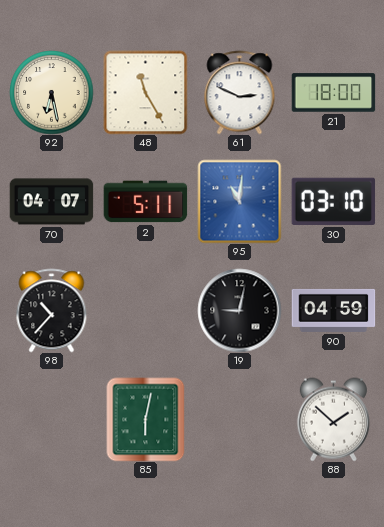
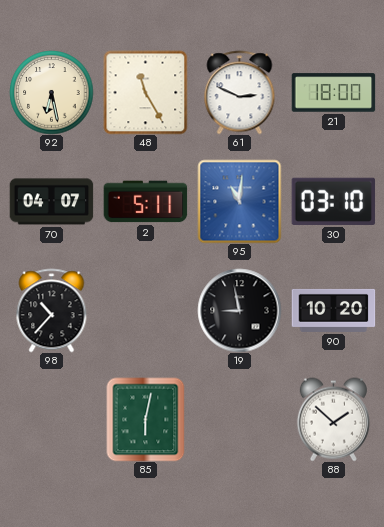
19: 9:02 -> 8:58
90: 04:59 -> 10:20
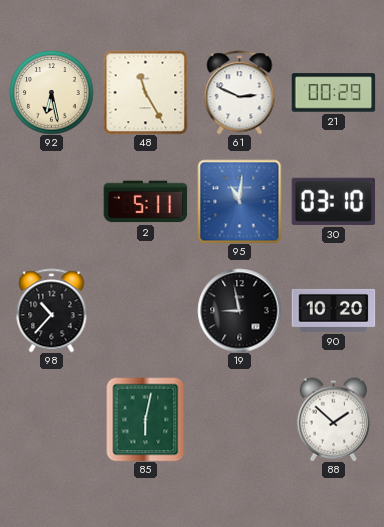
21: 18:00 -> 00:29
70: 04:07 -> none
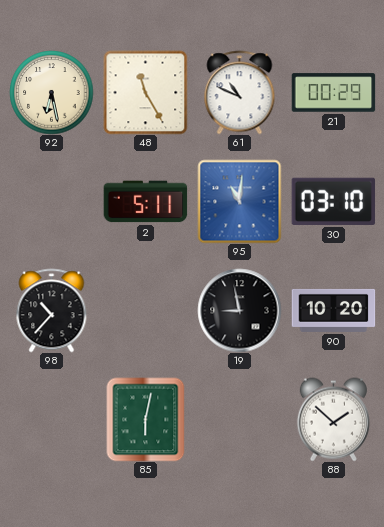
61: 2:49 -> 10:49
